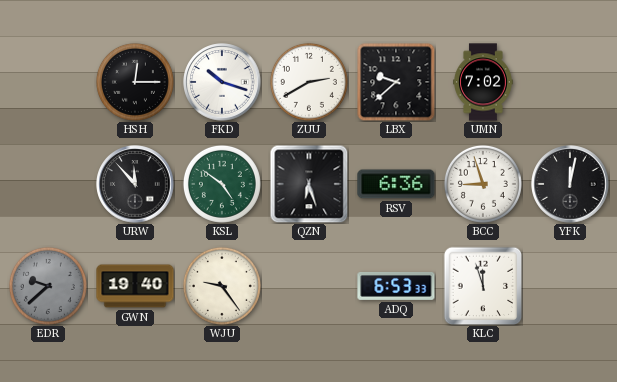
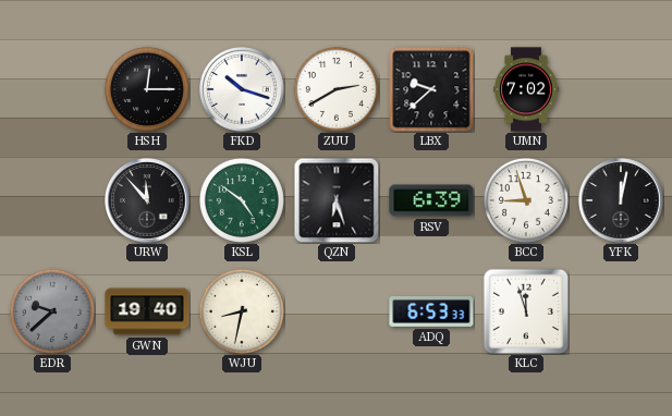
RSV: 6:36 -> 6:39
WJU: 9:24 -> 8:32
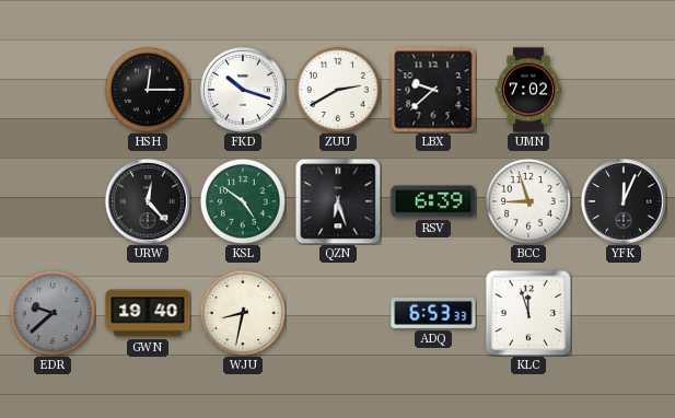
URW: 11:53 -> 12:23
YFK: 12:02 -> 12:04
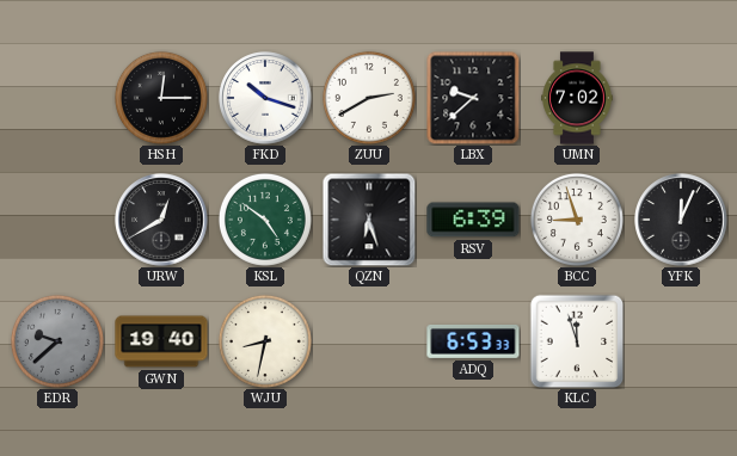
URW: 12:23 -> 12:40
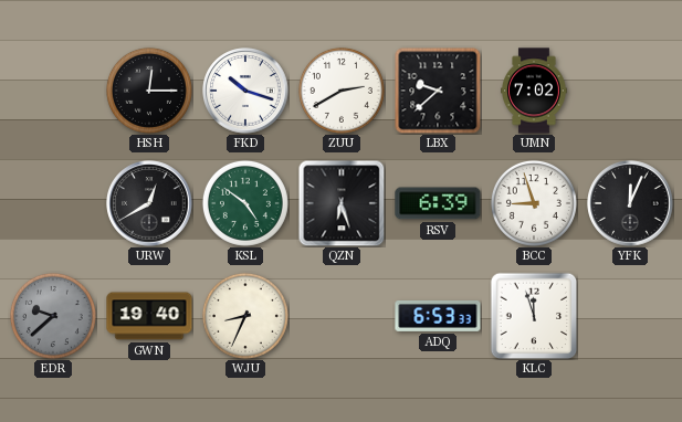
WJU: 8:32 -> 8:34
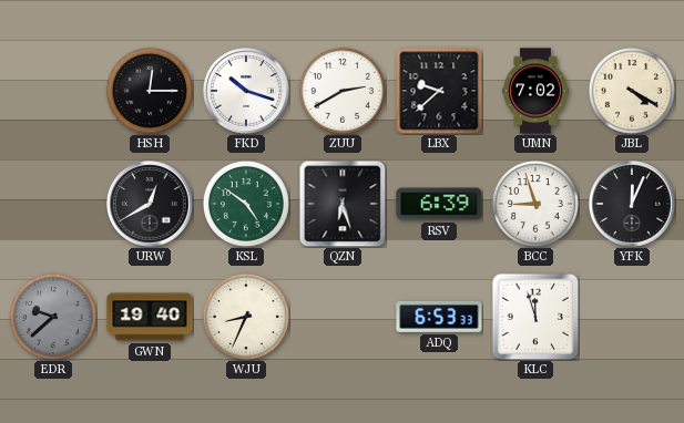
JBL: none -> 4:20
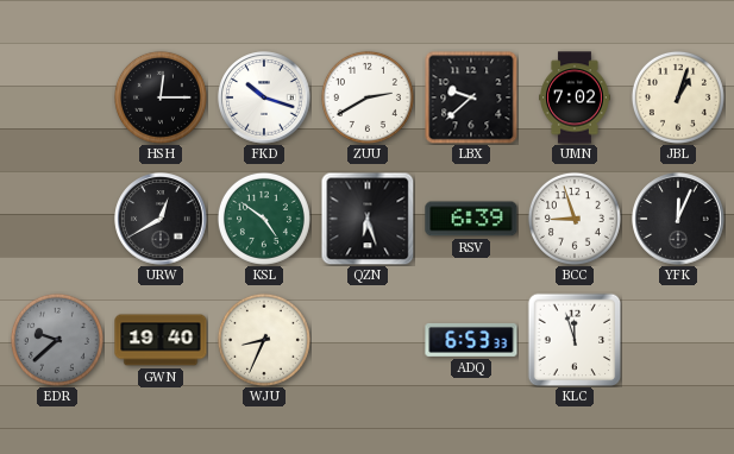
JBL: 4:20 -> 1:03
